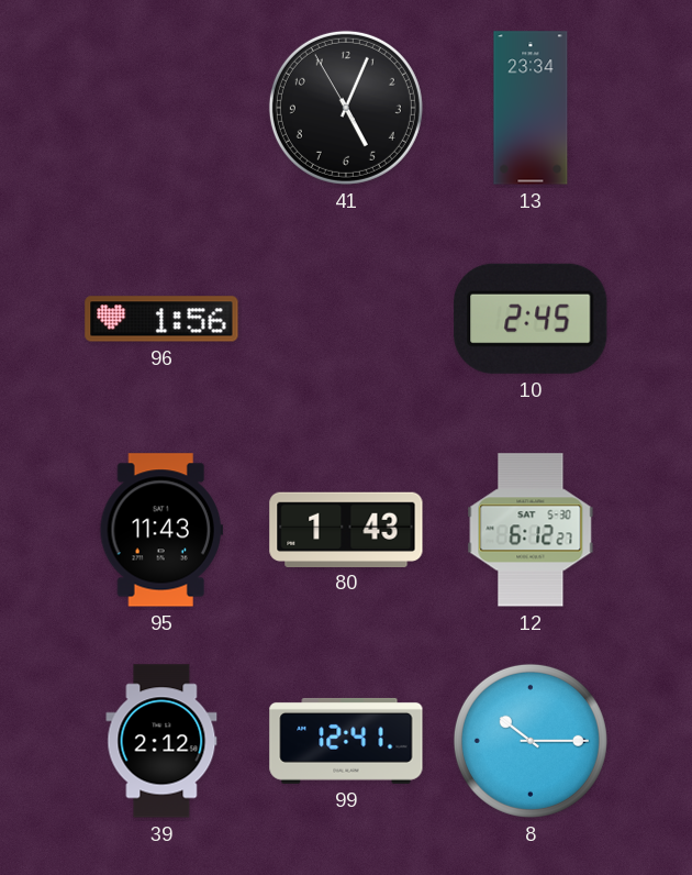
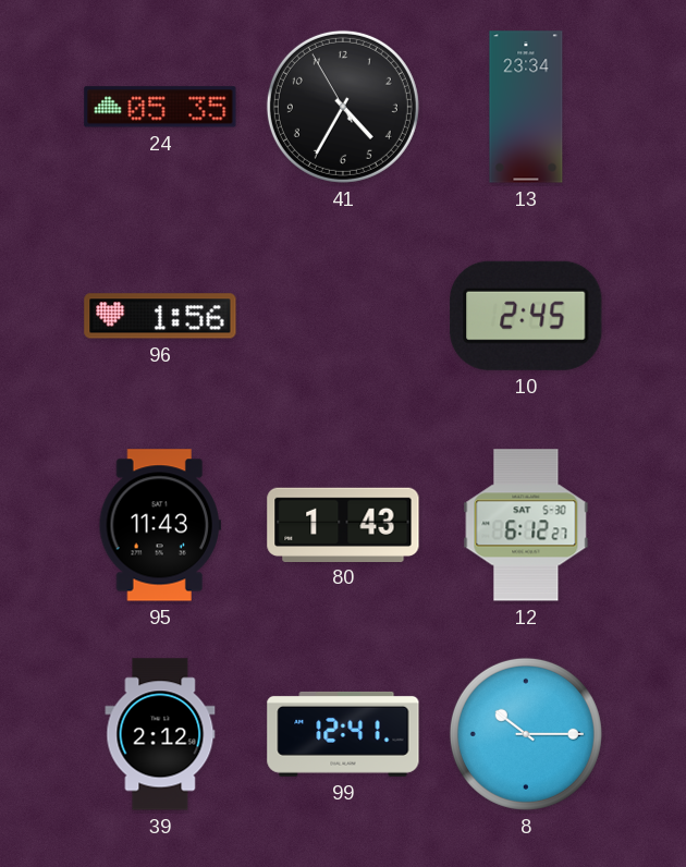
24: none -> 05:35
41: 5:03 -> 4:34
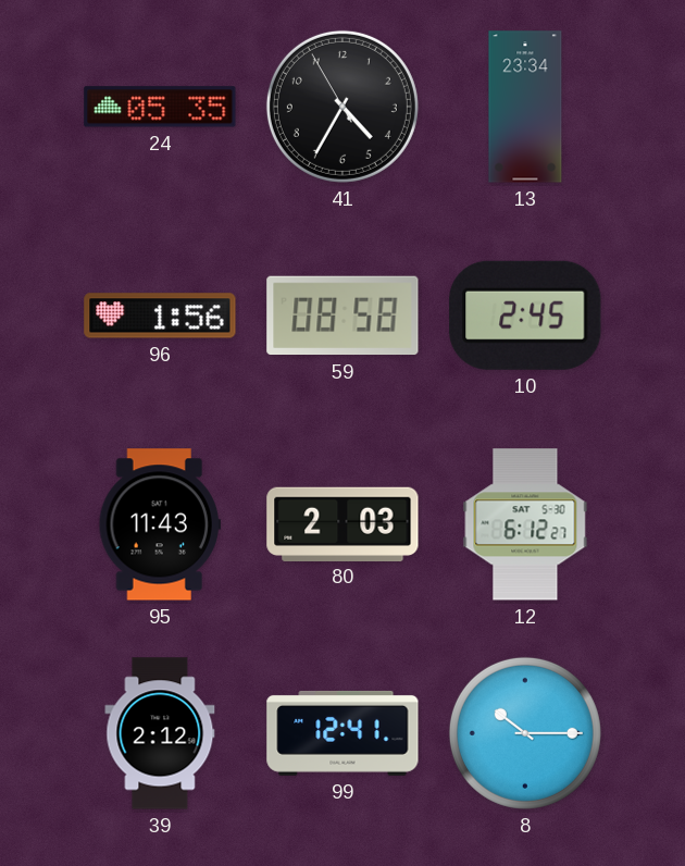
59: none -> 08:58
80: 1:43 -> 2:03
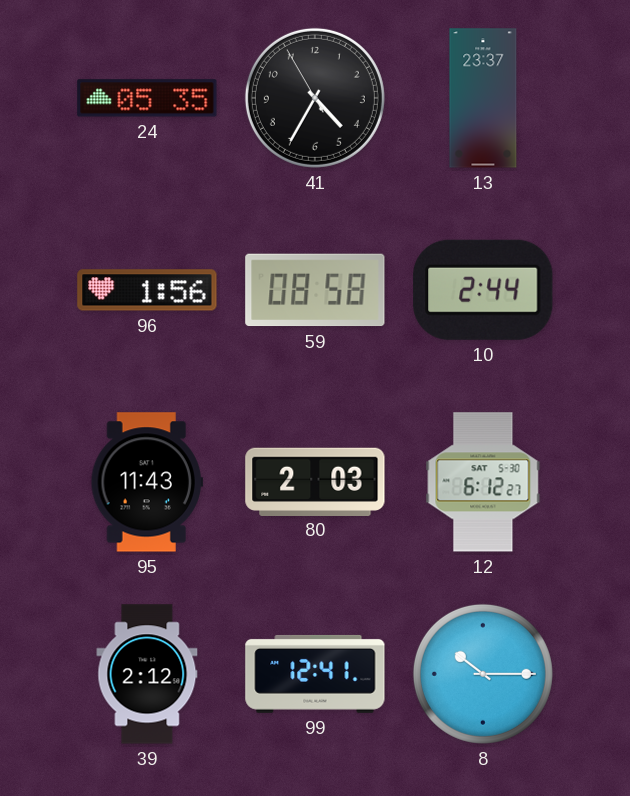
13: 23:34 -> 23:37
10: 2:45 -> 2:44
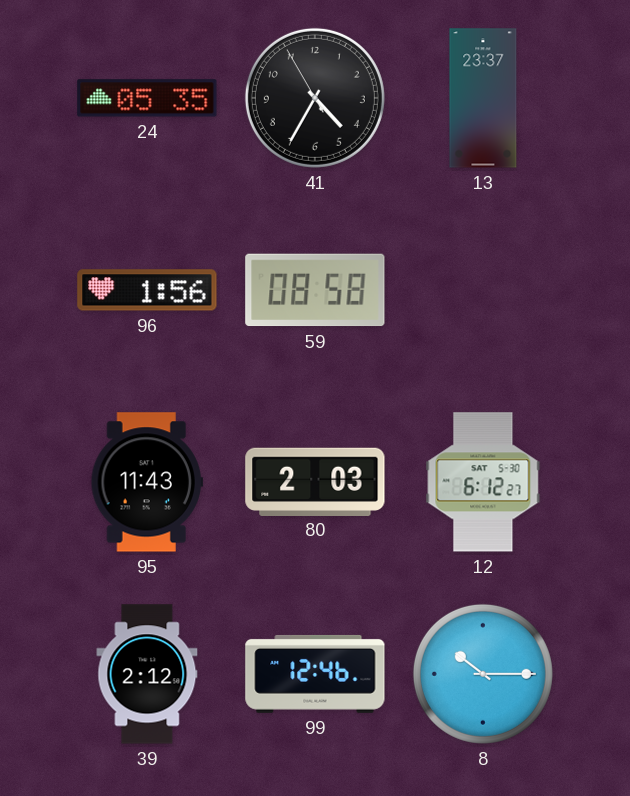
10: 2:44 -> none
99: 12:41 -> 12:46
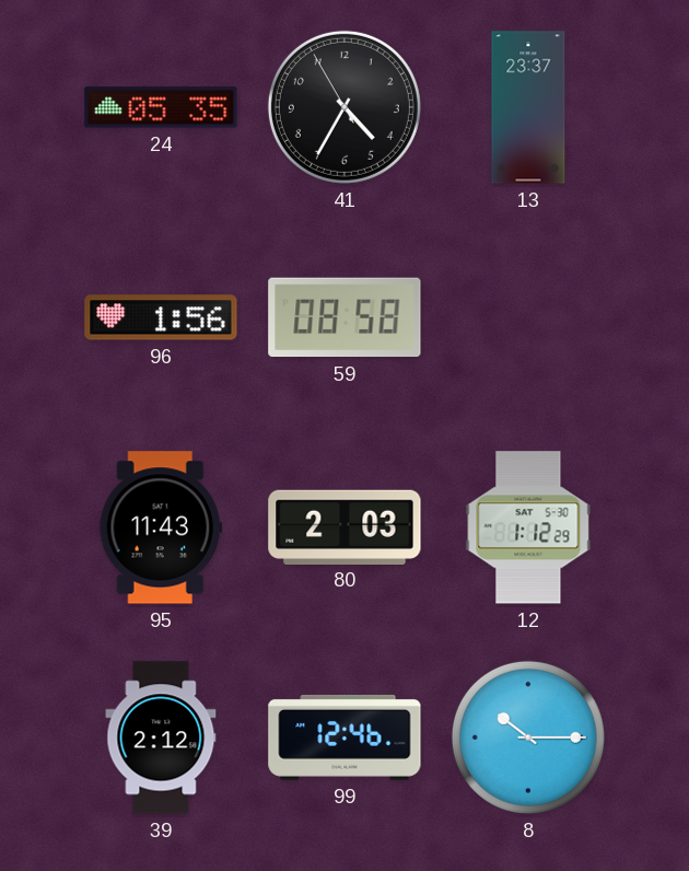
12: 6:12 -> 1:12
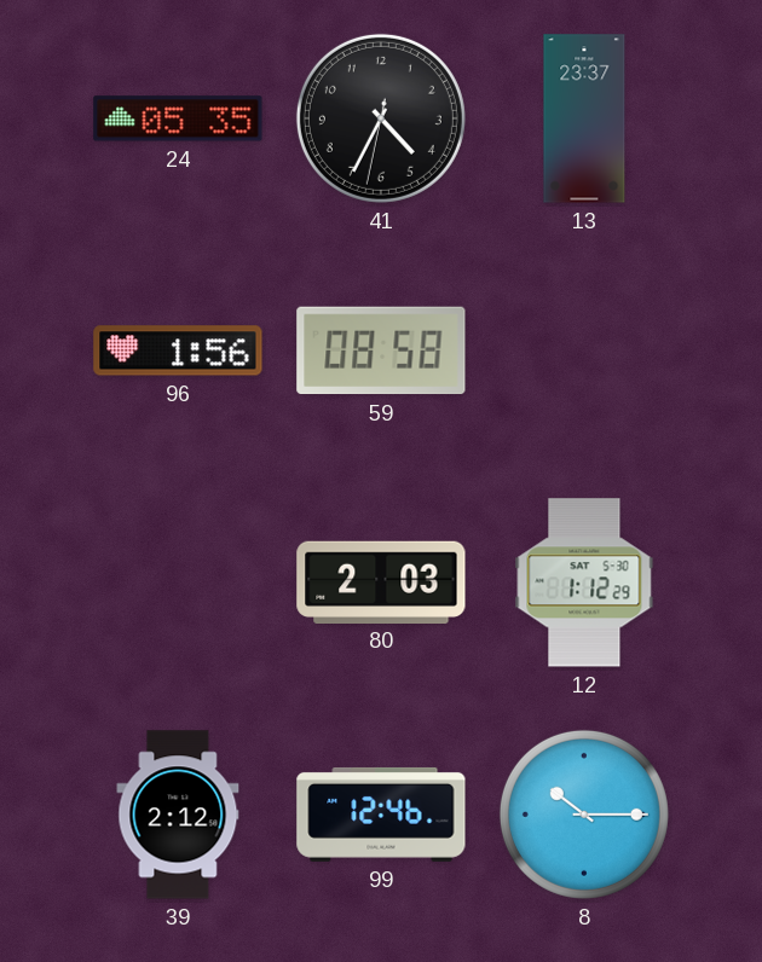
41: 4:34:55 -> 4:34:32
95: 11:43 -> none
